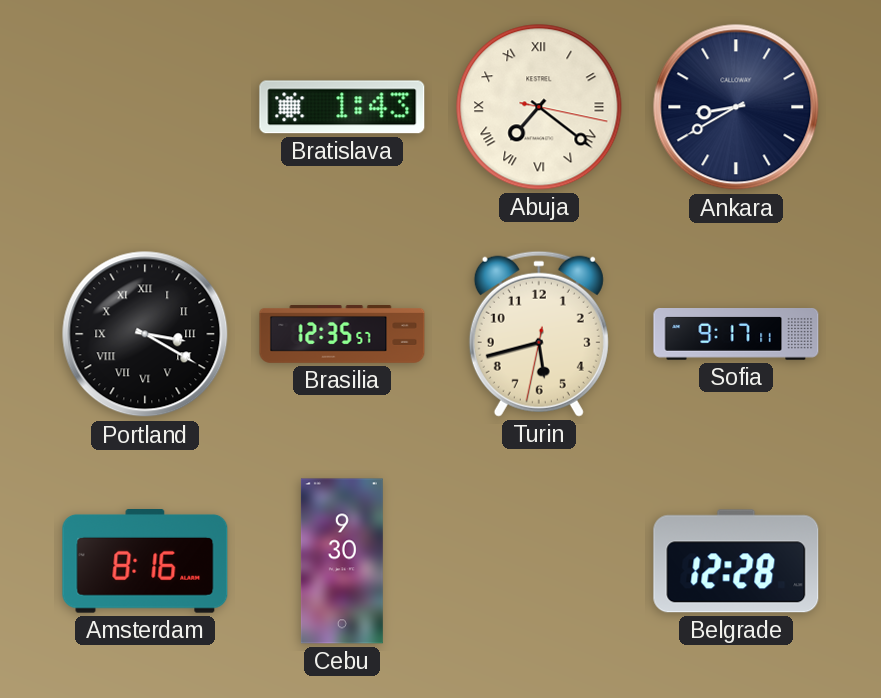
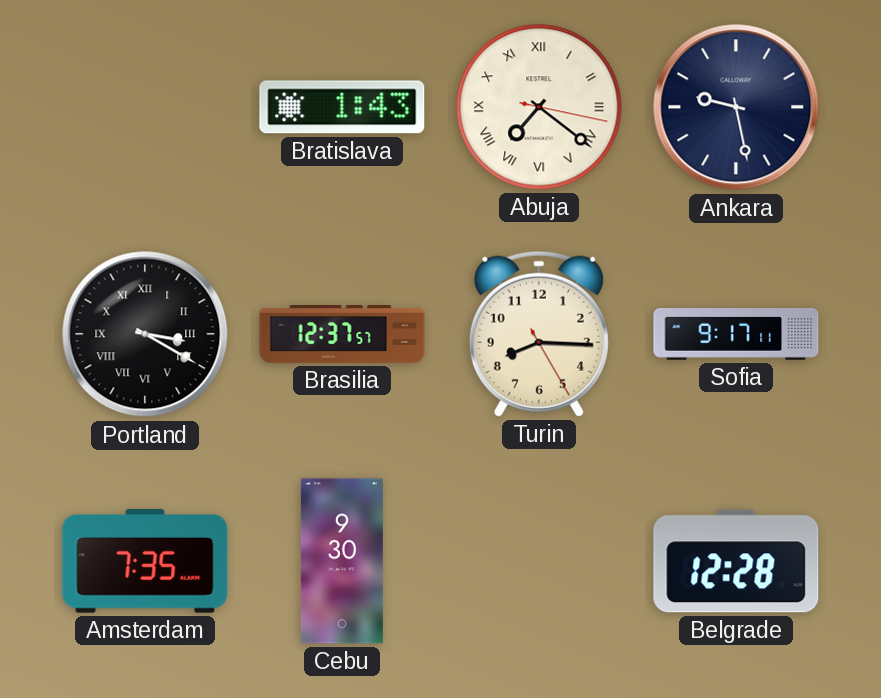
Ankara: 8:40 -> 9:28
Brasilia: 12:35 -> 12:37
Turin: 5:42 -> 8:15
Amsterdam: 8:16 -> 7:35
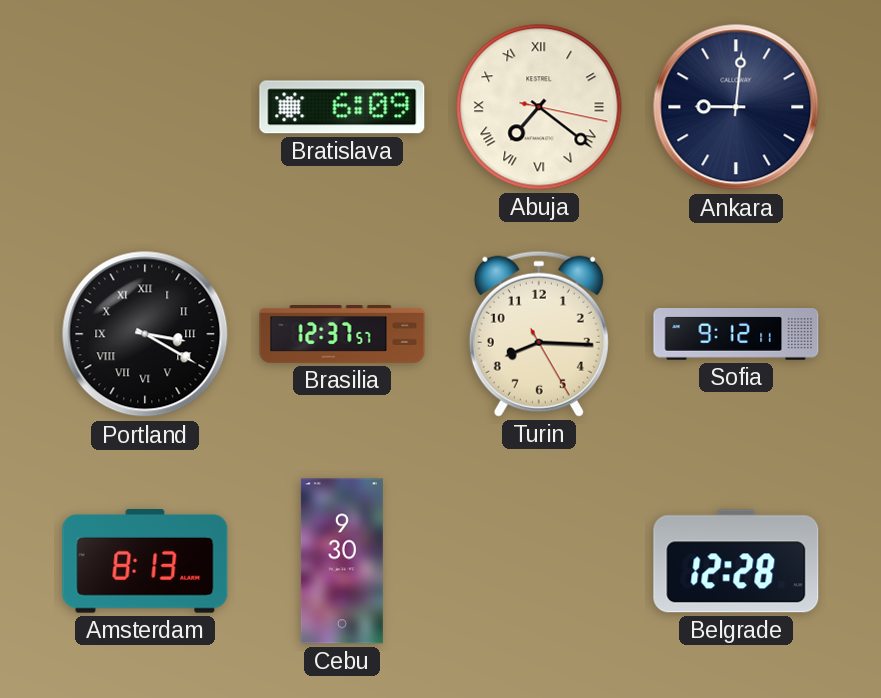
Bratislava: 1:43 -> 6:09
Ankara: 9:28 -> 9:01
Sofia: 9:17 -> 9:12
Amsterdam: 7:35 -> 8:13
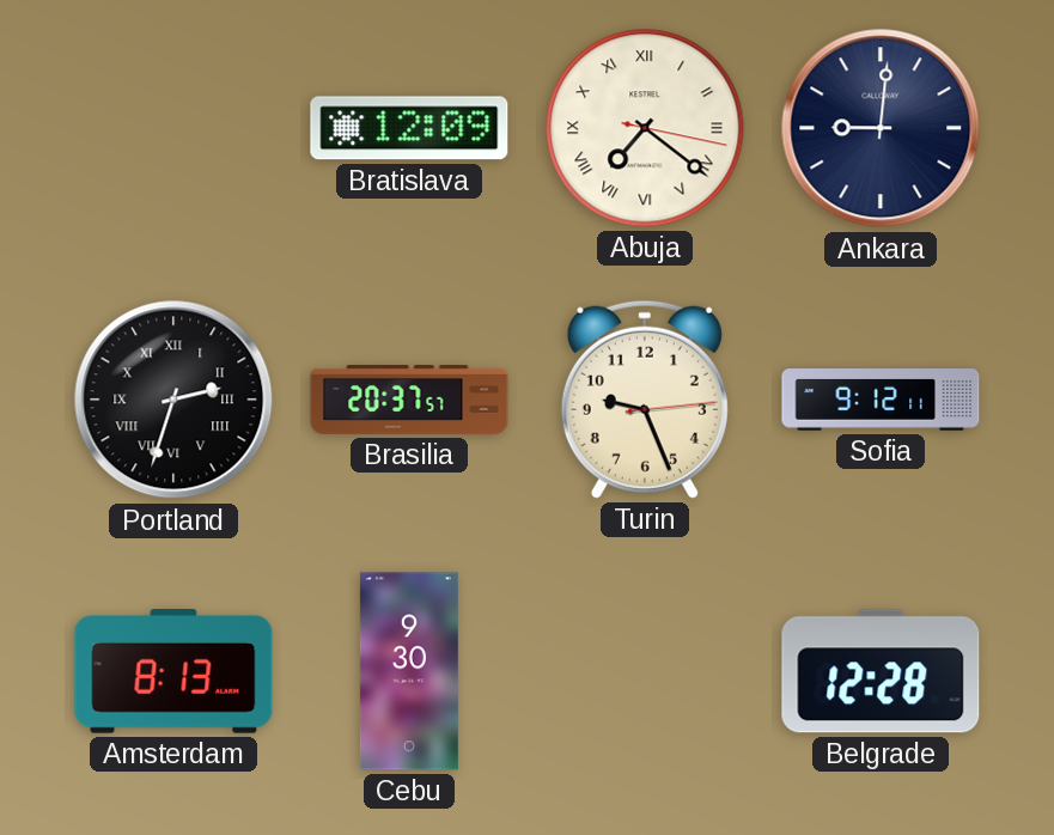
Bratislava: 6:09 -> 12:09
Portland: 3:20 -> 2:33
Brasilia: 12:37 -> 20:37
Turin: 8:15 -> 9:26
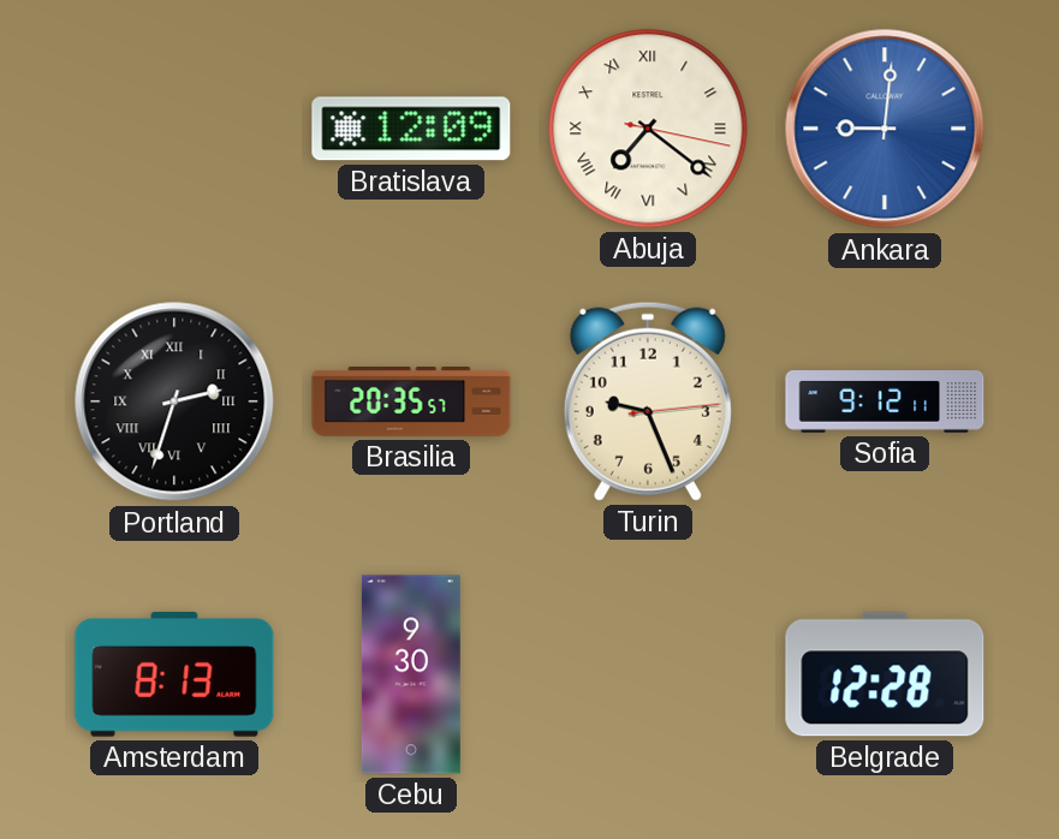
Ankara dial: navy -> blue
Brasilia: 20:37 -> 20:35
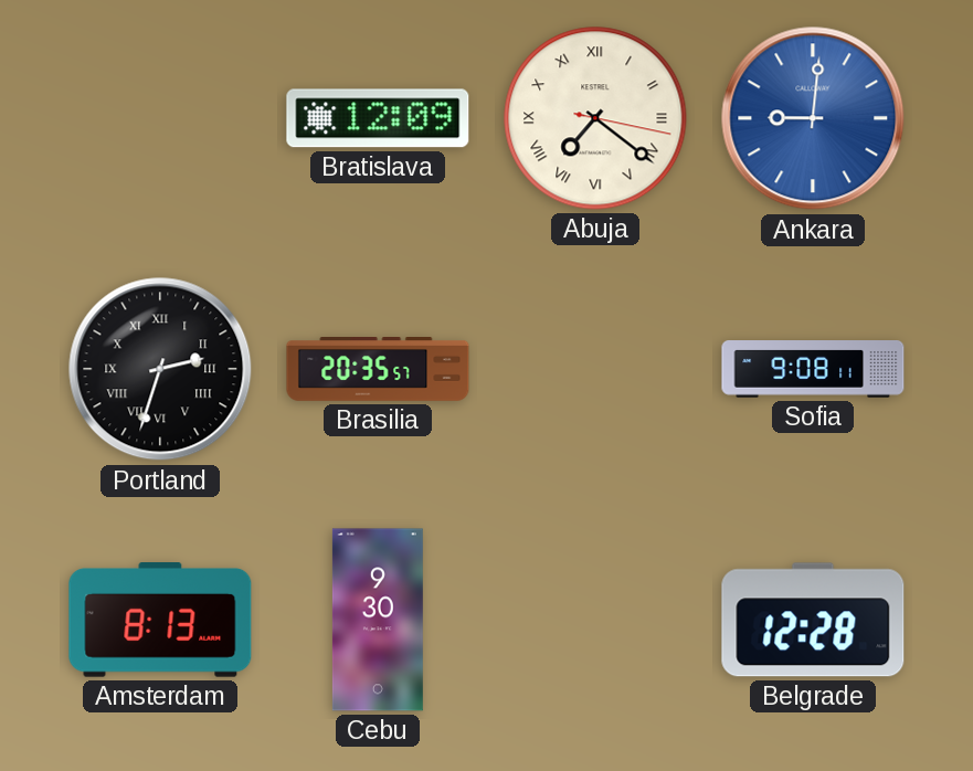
Turin: 9:26 -> none
Sofia: 9:12 -> 9:08
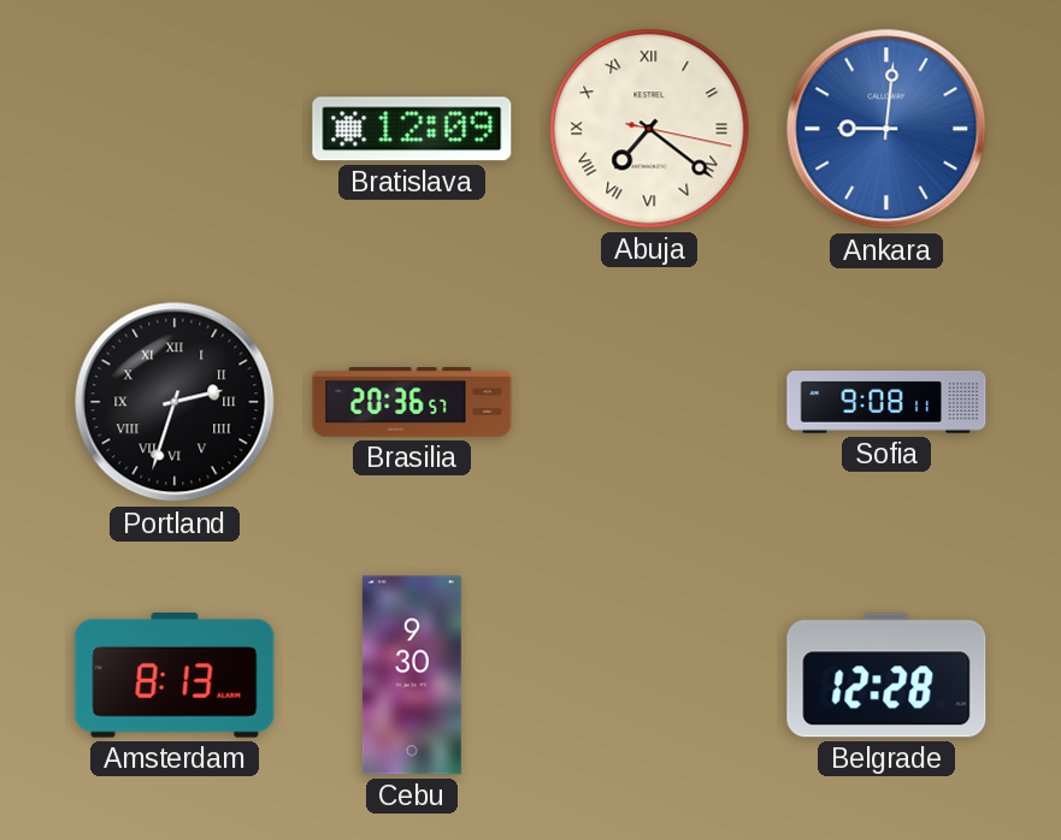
Brasilia: 20:35 -> 20:36
